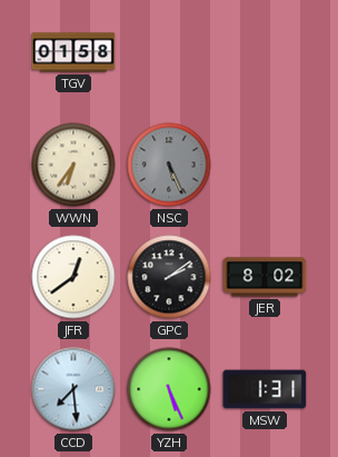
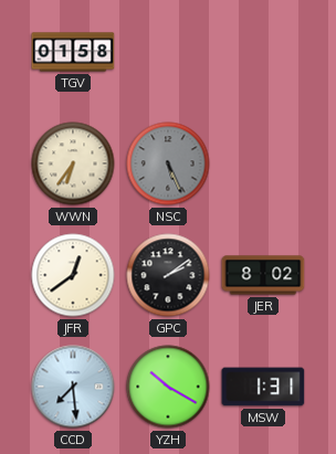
YZH: 5:26 -> 10:20
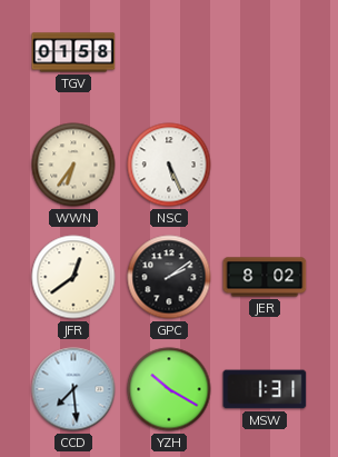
NSC dial: grey -> white
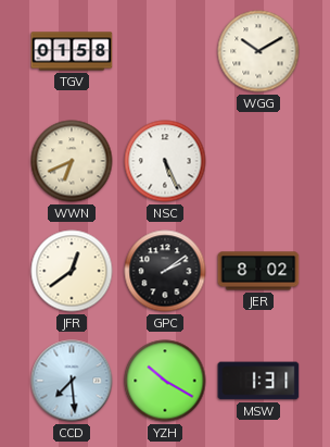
WGG: none -> 10:10
WWN: 6:36 -> 6:41
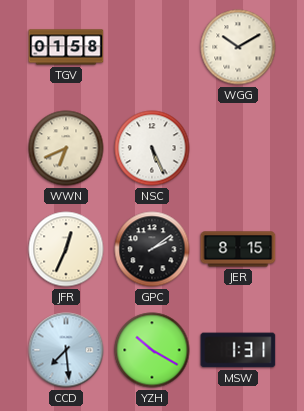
JFR: 12:39 -> 12:34
JER: 8:02 -> 8:15
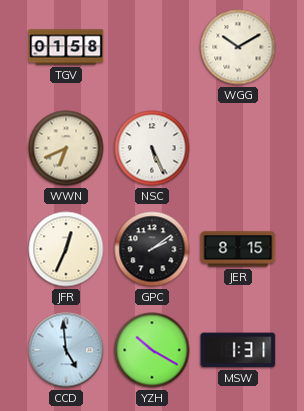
CCD: 7:29 -> 4:59
